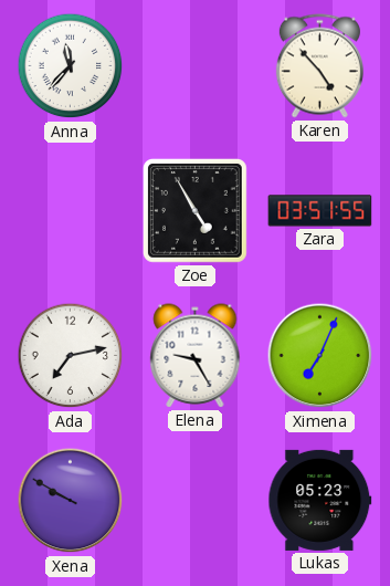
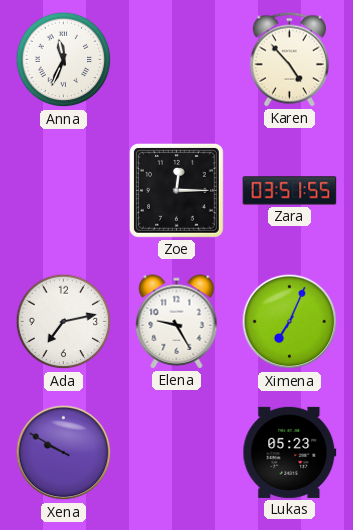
Anna: 11:37 -> 11:34
Zoe: 4:55 -> 12:15
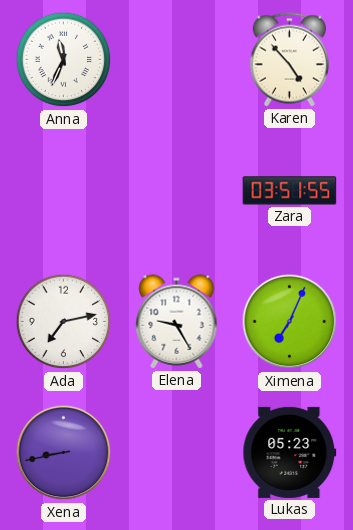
Zoe: 12:15 -> none
Xena: 9:50 -> 8:43
